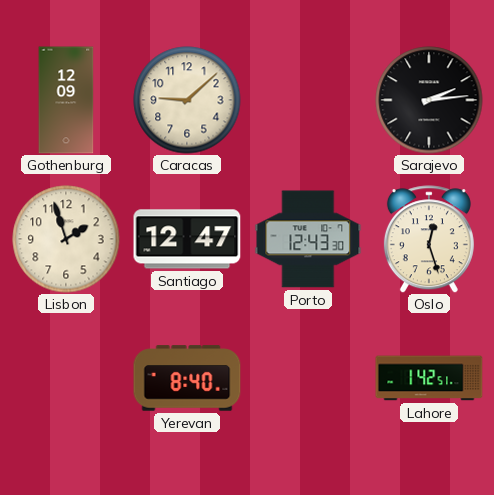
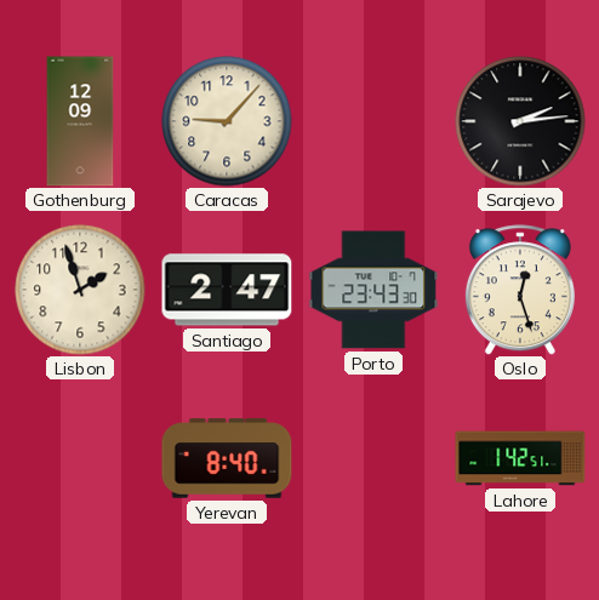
Caracas: 9:08 -> 9:07
Santiago: 12:47 -> 2:47
Porto: 12:43 -> 23:43
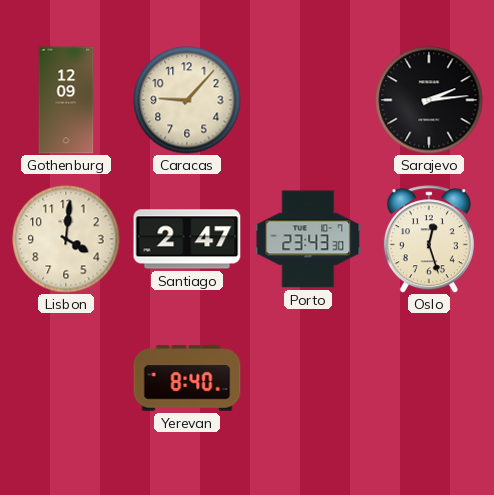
Lisbon: 1:57 -> 4:01
Lahore: 1:42 -> none
